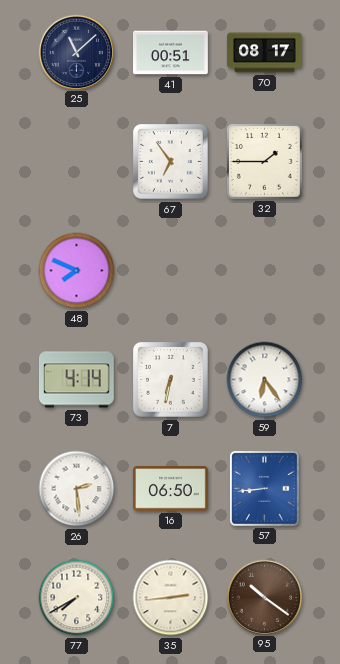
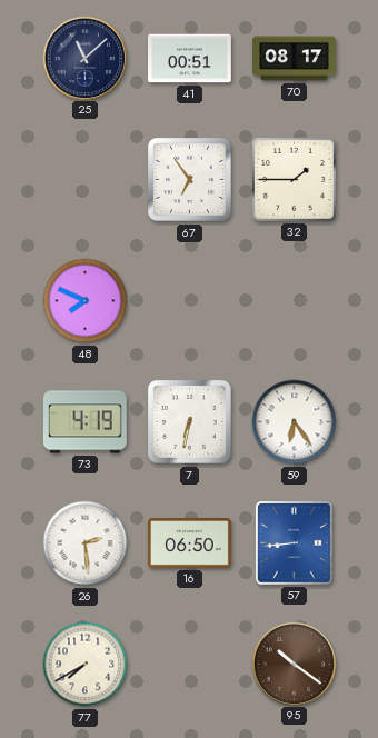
73: 4:14 -> 4:19
35: 2:44 -> none
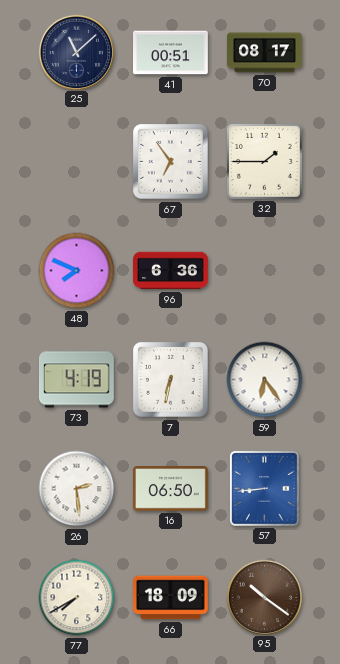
96: none -> 6:36
66: none -> 18:09
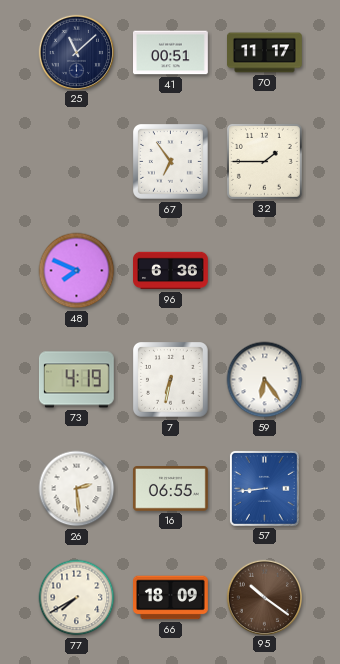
70: 08:17 -> 11:17
16: 06:50 -> 06:55
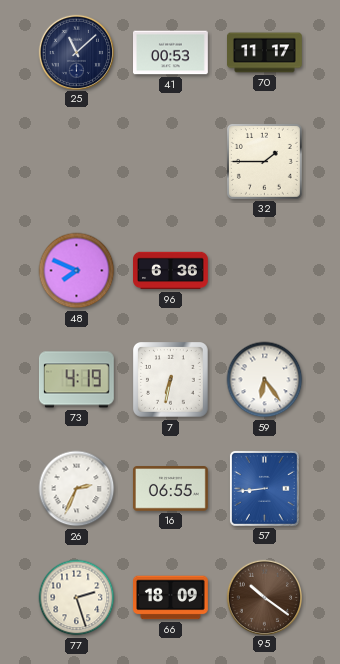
41: 00:51 -> 00:53
67: 6:54 -> none
26: 2:29 -> 2:34
77: 7:40 -> 2:27
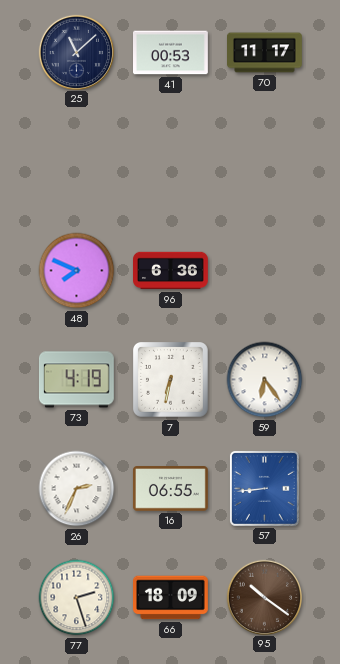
32: 1:45 -> none
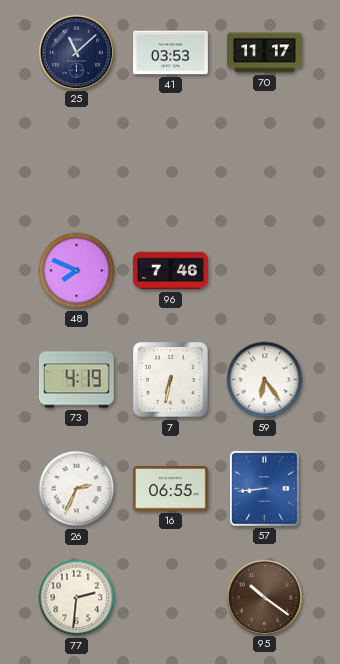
41: 00:53 -> 03:53
96: 6:36 -> 7:46
77: 2:27 -> 2:31
66: 18:09 -> none
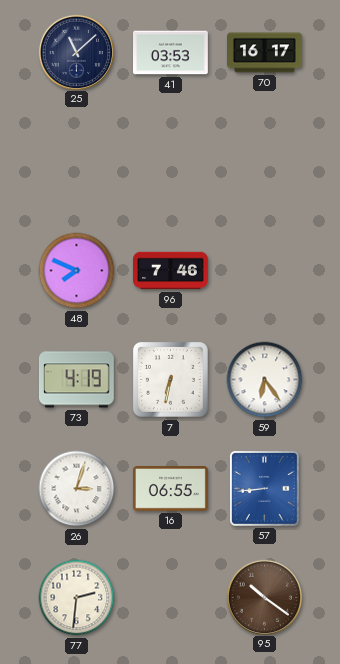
70: 11:17 -> 16:17
26: 2:34 -> 3:03
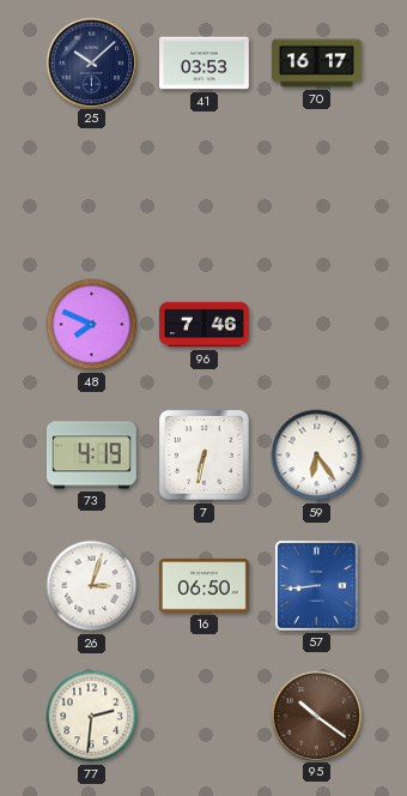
25: 11:08 -> 10:08
16: 06:55 -> 06:50
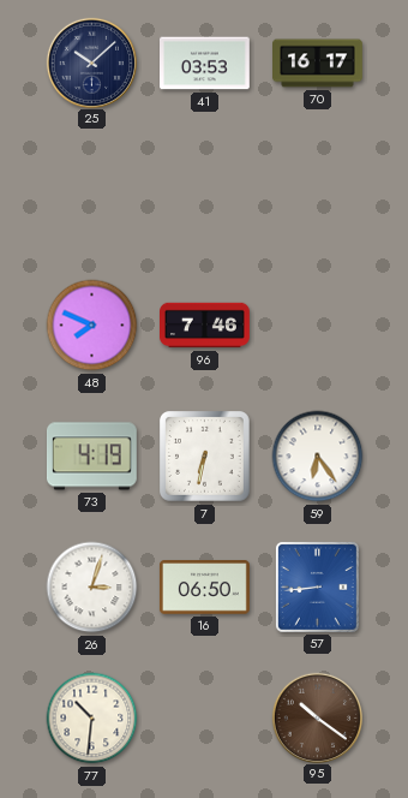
77: 2:31 -> 10:31
